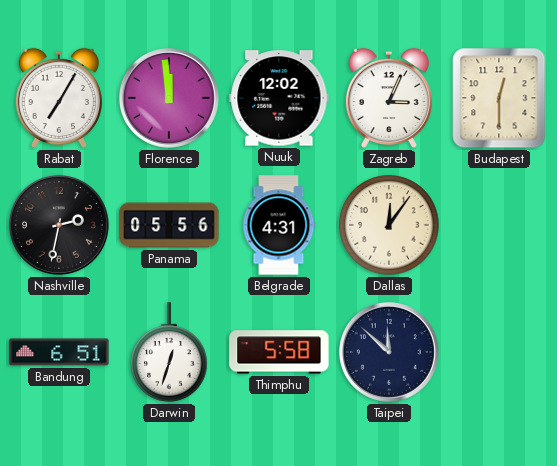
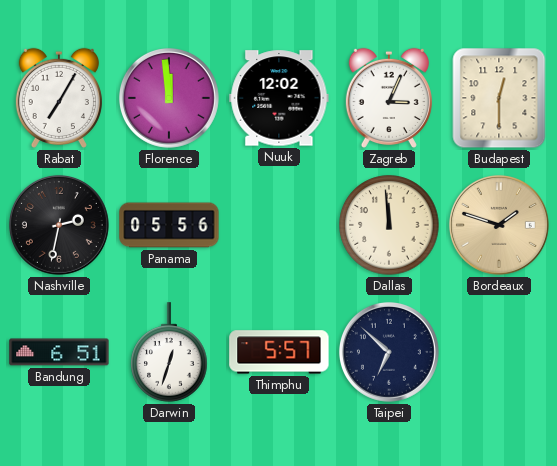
Belgrade: 4:31 -> none
Dallas: 12:06 -> 11:59
Bordeaux: none -> 1:48
Thimphu: 5:58 -> 5:57
Taipei: 11:52 -> 6:52
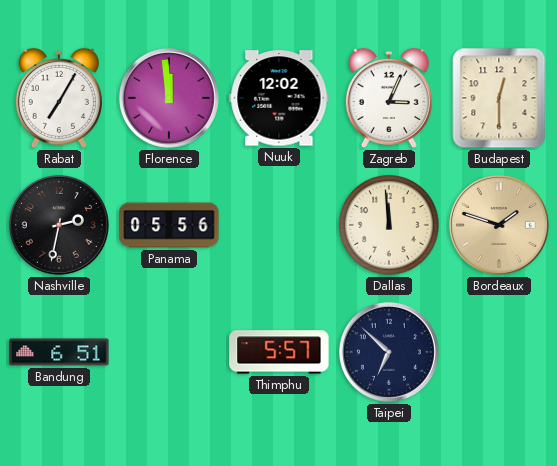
Darwin: 12:33 -> none
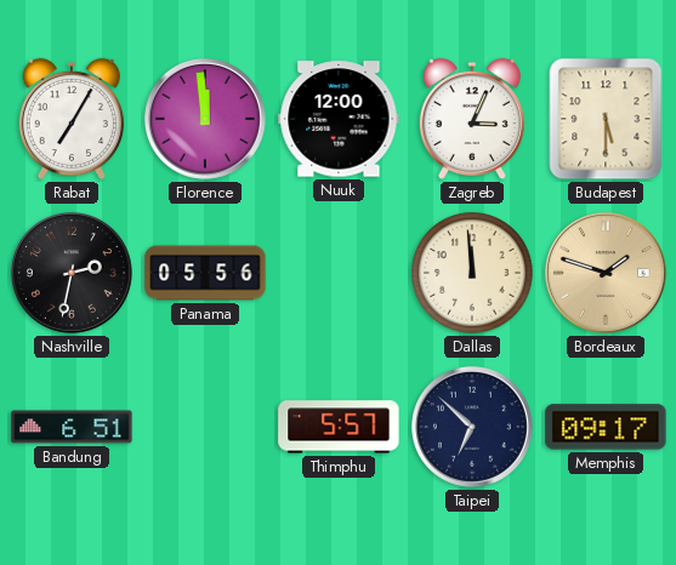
Nuuk: 12:02 -> 12:00
Budapest: 12:30 -> 5:30
Memphis: none -> 09:17
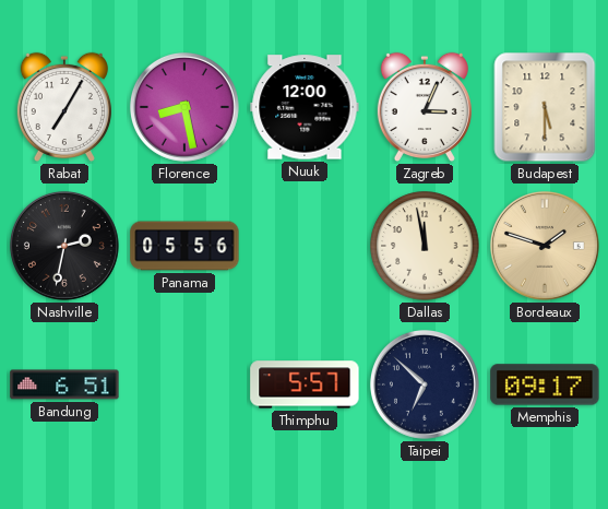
Florence: 11:59 -> 8:28
Dallas: 11:59 -> 11:58
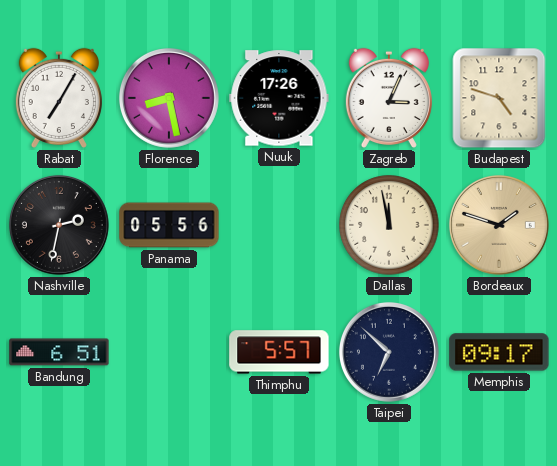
Nuuk: 12:00 -> 17:26
Budapest: 5:30 -> 4:48
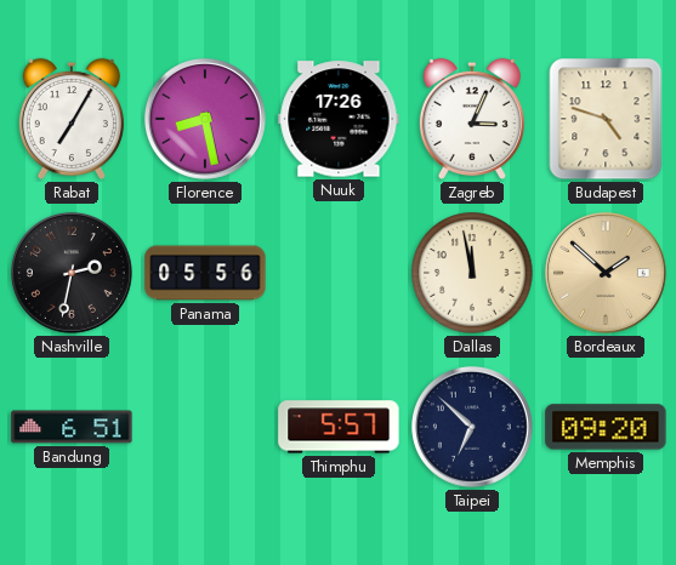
Bordeaux: 1:48 -> 1:52
Memphis: 09:17 -> 09:20
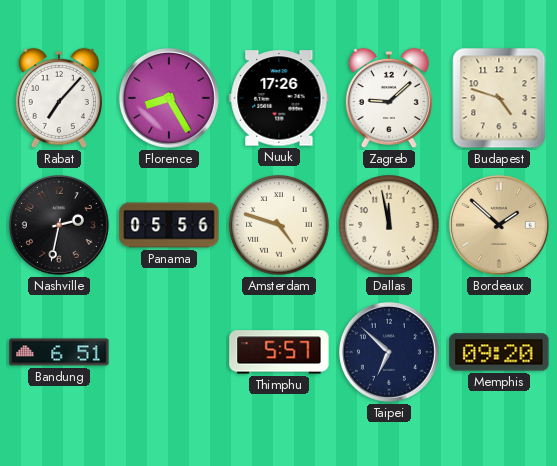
Rabat: 7:05 -> 7:07
Florence: 8:28 -> 8:25
Zagreb: 3:04 -> 9:08
Amsterdam: none -> 4:48
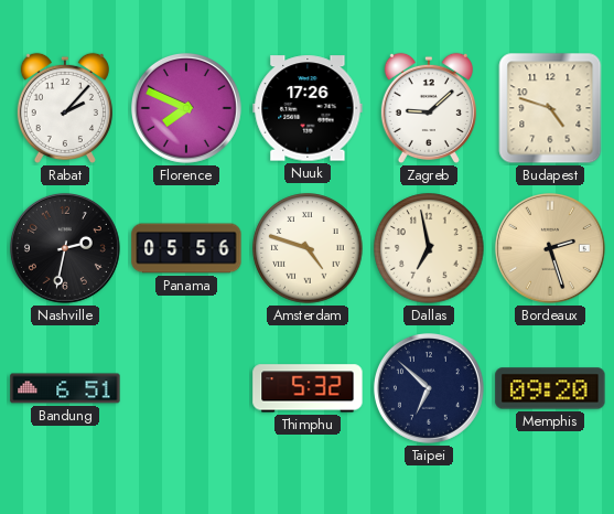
Rabat: 7:07 -> 2:07
Florence: 8:25 -> 7:49
Dallas: 11:58 -> 6:58
Bordeaux: 1:52 -> 2:27
Thimphu: 5:57 -> 5:32
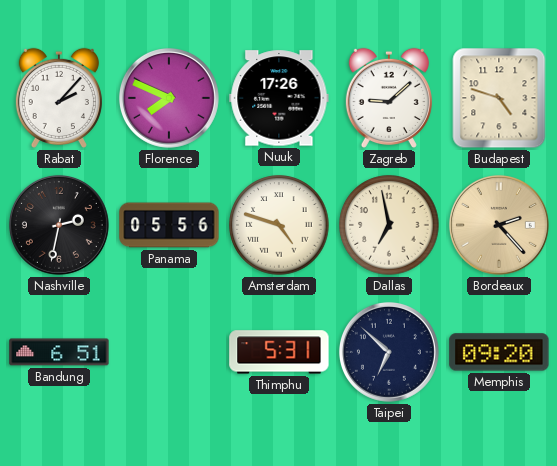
Bordeaux: 2:27 -> 2:23
Thimphu: 5:32 -> 5:31
